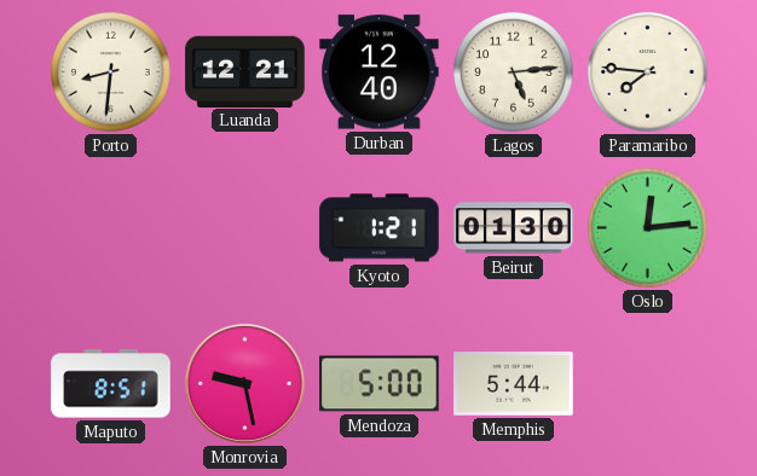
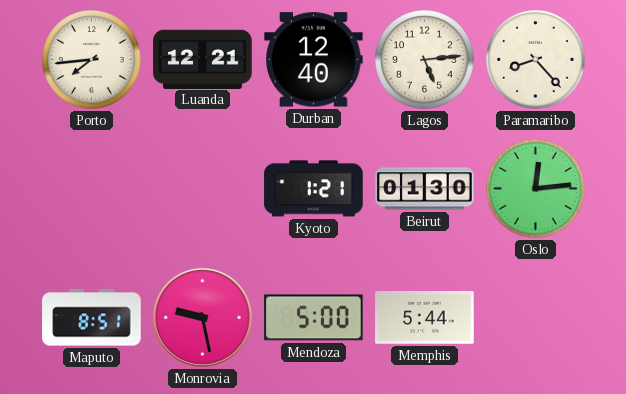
Porto: 8:31 -> 7:44
Paramaribo: 7:46 -> 8:23
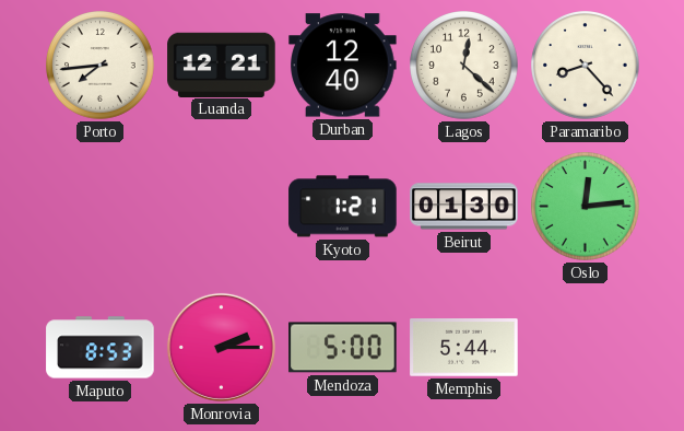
Lagos: 5:14 -> 12:22
Maputo: 8:51 -> 8:53
Monrovia: 9:28 -> 2:15
